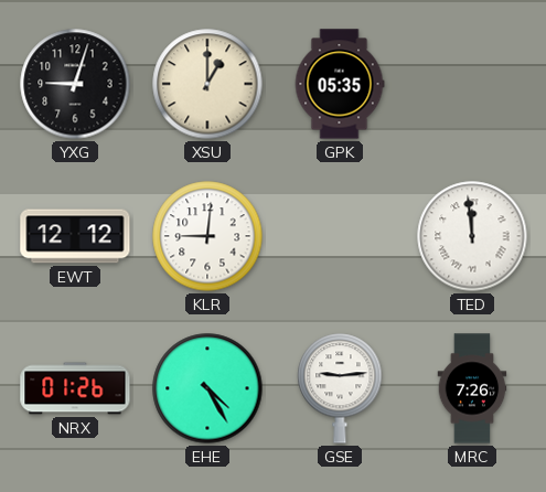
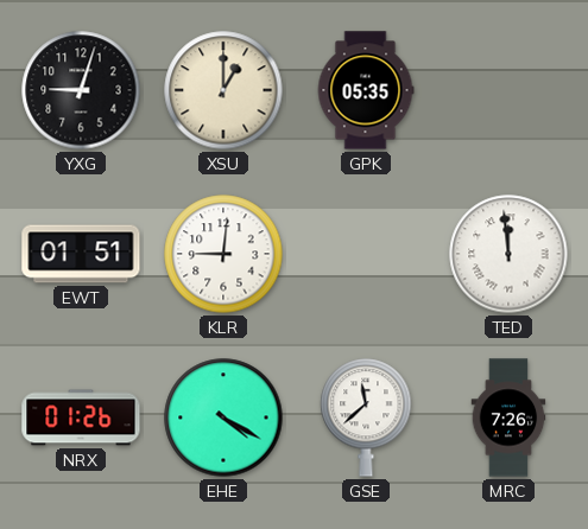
EWT: 12:12 -> 01:51
EHE: 4:25 -> 4:20
GSE: 9:14 -> 11:38
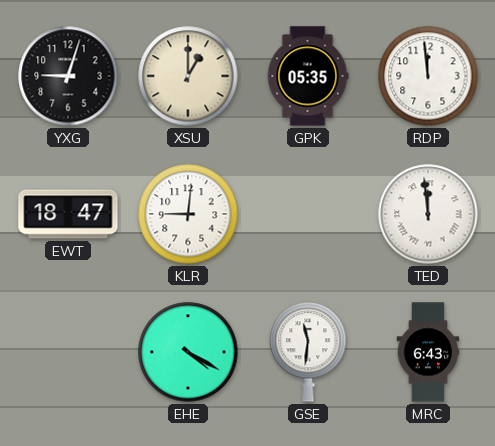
RDP: none -> 11:59
EWT: 01:51 -> 18:47
NRX: 01:26 -> none
GSE: 11:38 -> 11:31
MRC: 7:26 -> 6:43
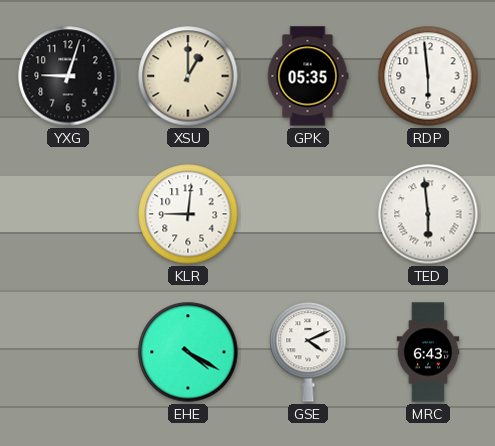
RDP: 11:59 -> 5:59
EWT: 18:47 -> none
TED: 11:59 -> 5:59
GSE: 11:31 -> 4:11
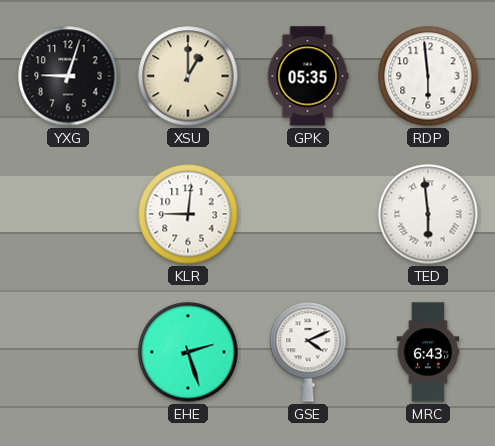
EHE: 4:20 -> 2:27
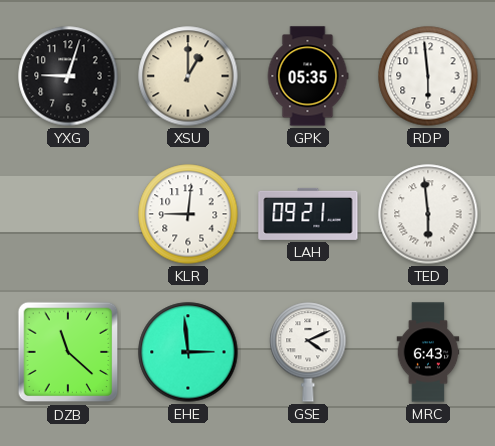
LAH: none -> 09:21
DZB: none -> 11:22
EHE: 2:27 -> 2:59
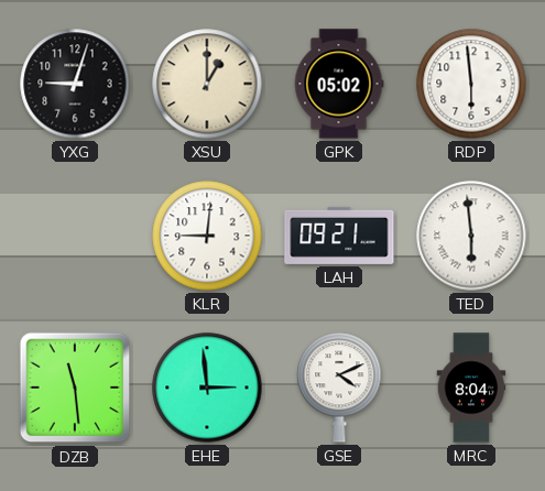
GPK: 05:35 -> 05:02
DZB: 11:22 -> 11:29
MRC: 6:43 -> 8:04
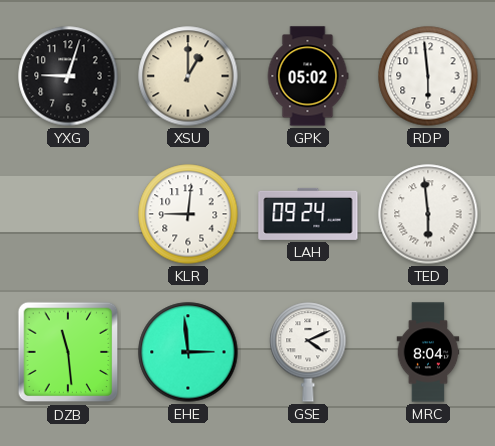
LAH: 09:21 -> 09:24
